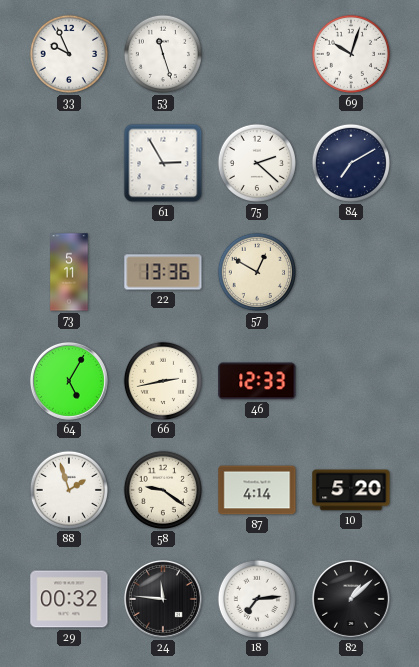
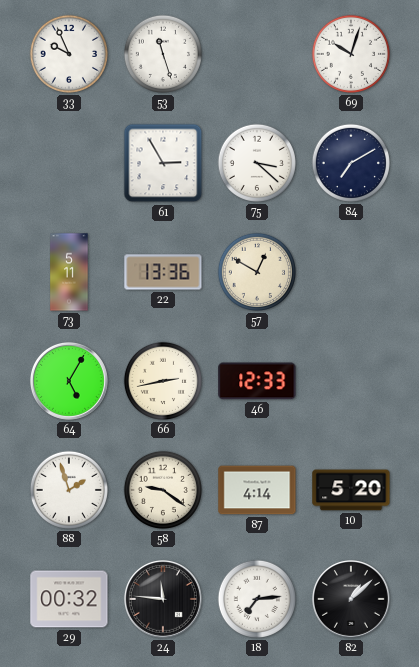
75: 2:22 -> 3:22
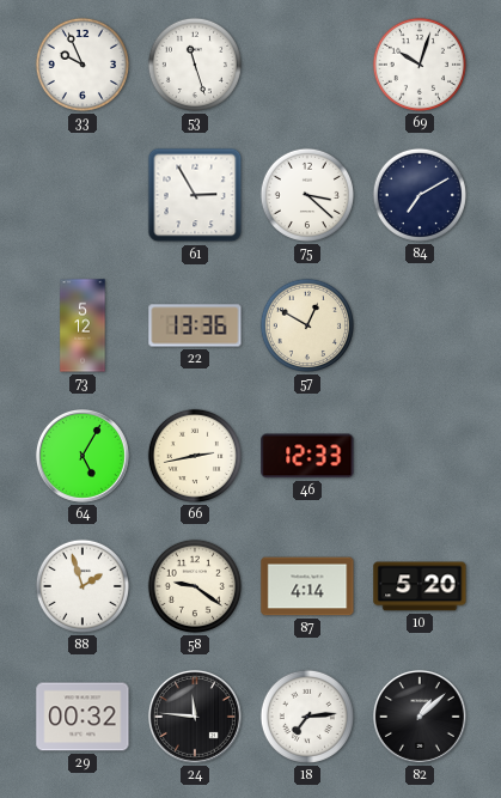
73: 5:11 -> 5:12
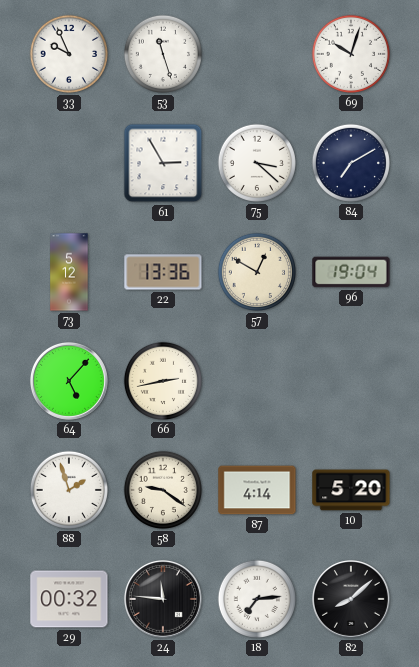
96: none -> 19:04
64: 5:05 -> 5:07
46: 12:33 -> none
82: 1:08 -> 8:08
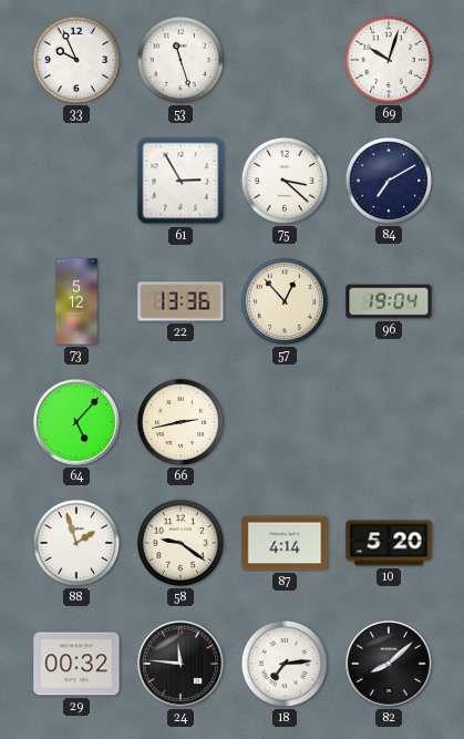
57: 12:50 -> 12:53
